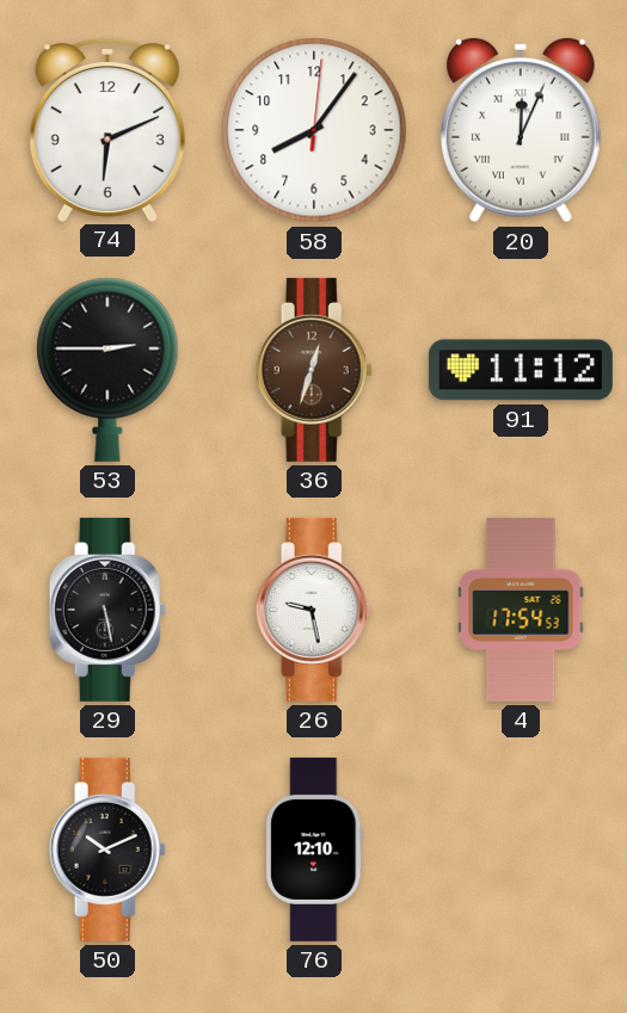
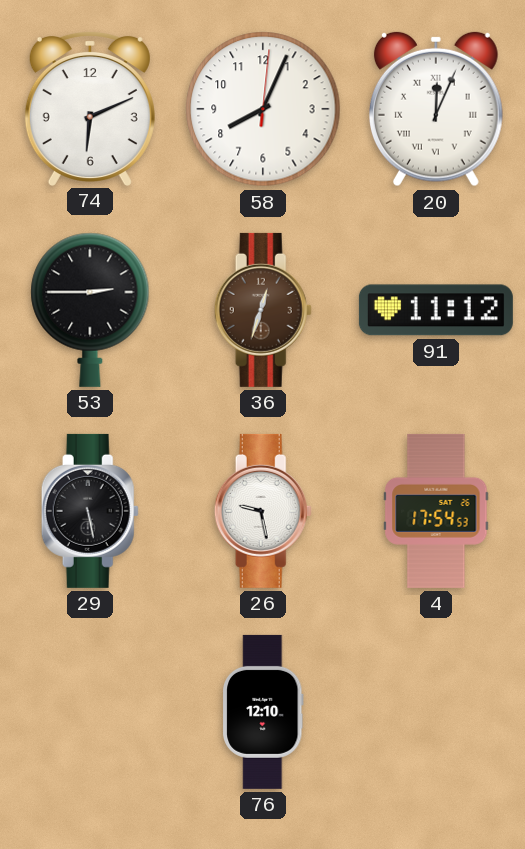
58: 8:06 -> 8:04
50: 10:11 -> none
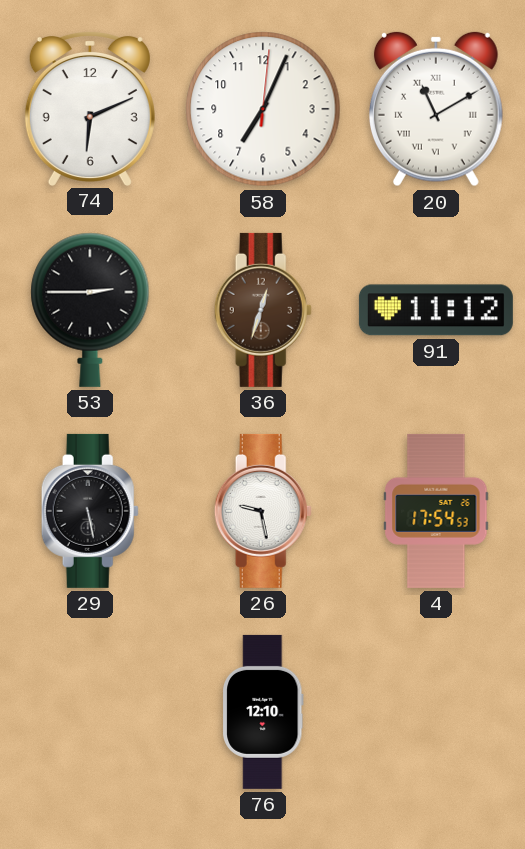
58: 8:04 -> 7:04
20: 12:04 -> 11:10
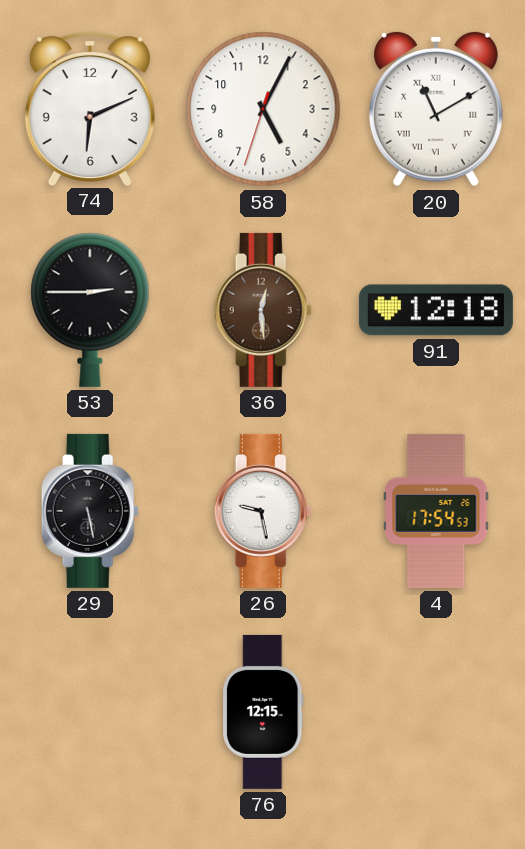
58: 7:04 -> 5:04
36: 12:33 -> 12:29
91: 11:12 -> 12:18
76: 12:10 -> 12:15
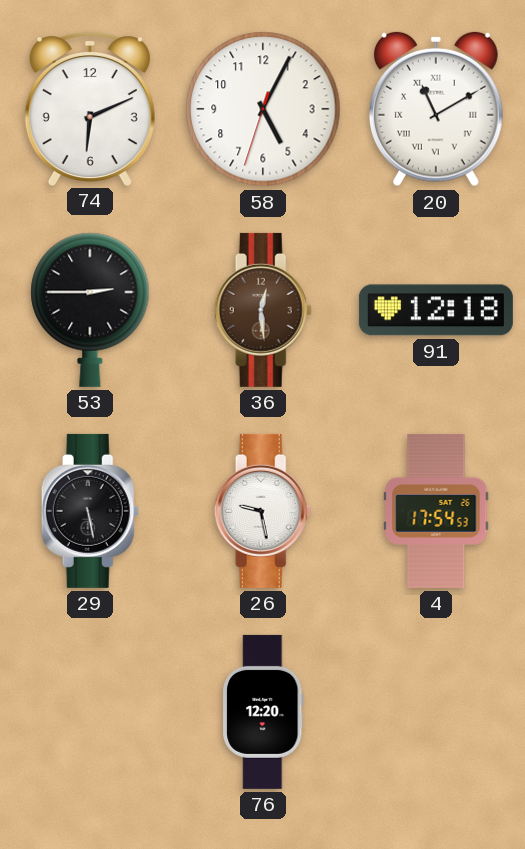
76: 12:15 -> 12:20
